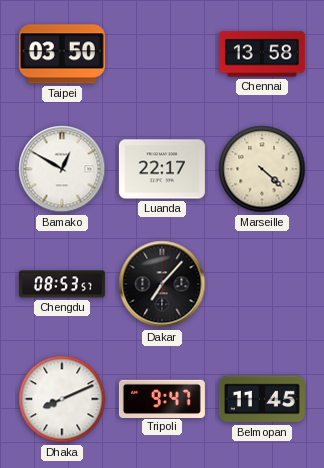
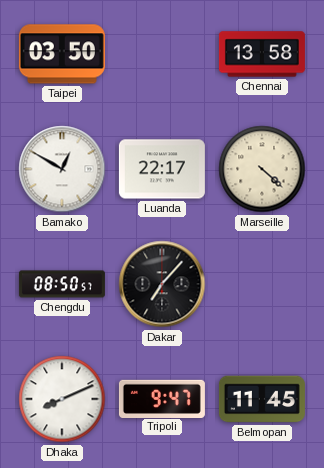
Chengdu: 08:53 -> 08:50
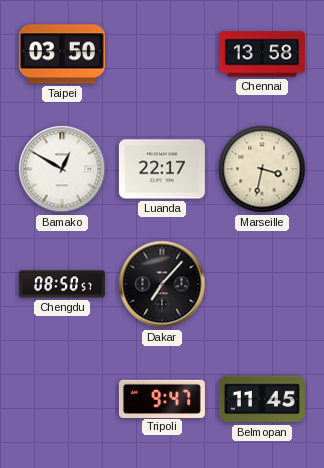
Marseille: 4:22 -> 3:32
Dhaka: 8:11 -> none
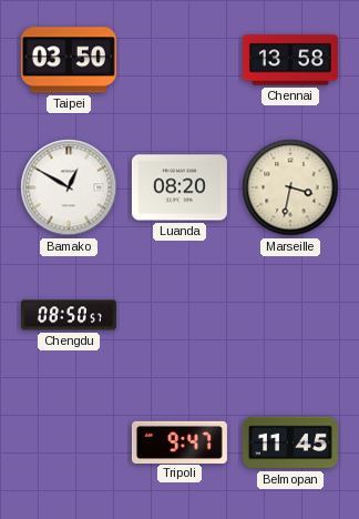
Luanda: 22:17 -> 08:20
Dakar: 7:07 -> none
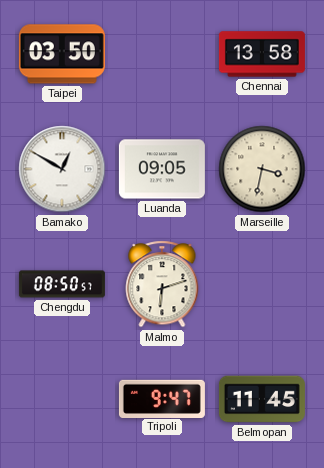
Luanda: 08:20 -> 09:05
Malmo: none -> 6:12
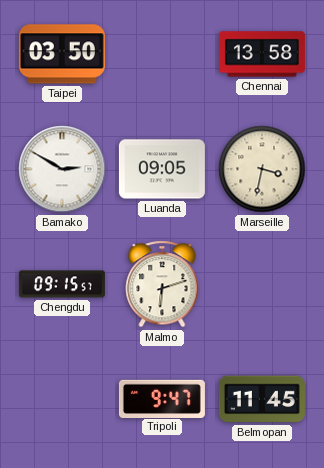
Bamako: 12:50 -> 2:50
Chengdu: 08:50 -> 09:15
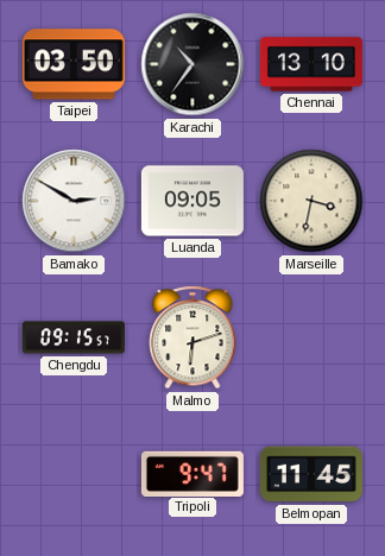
Karachi: none -> 10:36
Chennai: 13:58 -> 13:10
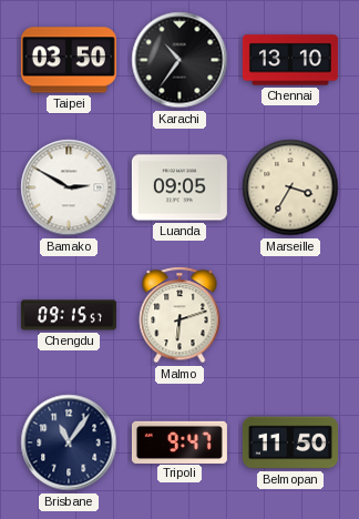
Marseille: 3:32 -> 3:35
Brisbane: none -> 11:06
Belmopan: 11:45 -> 11:50
